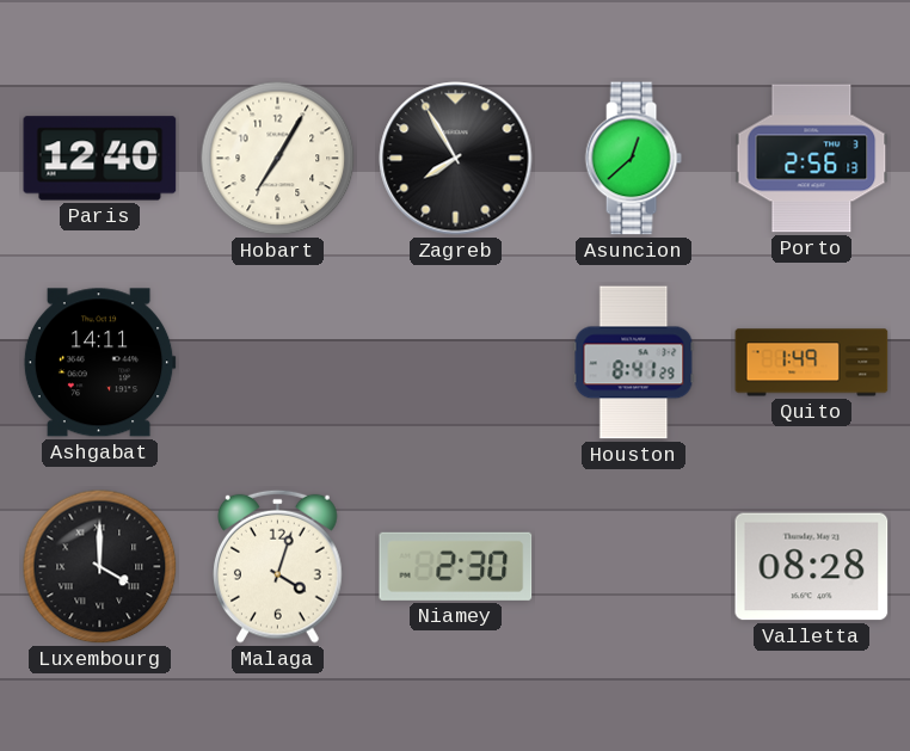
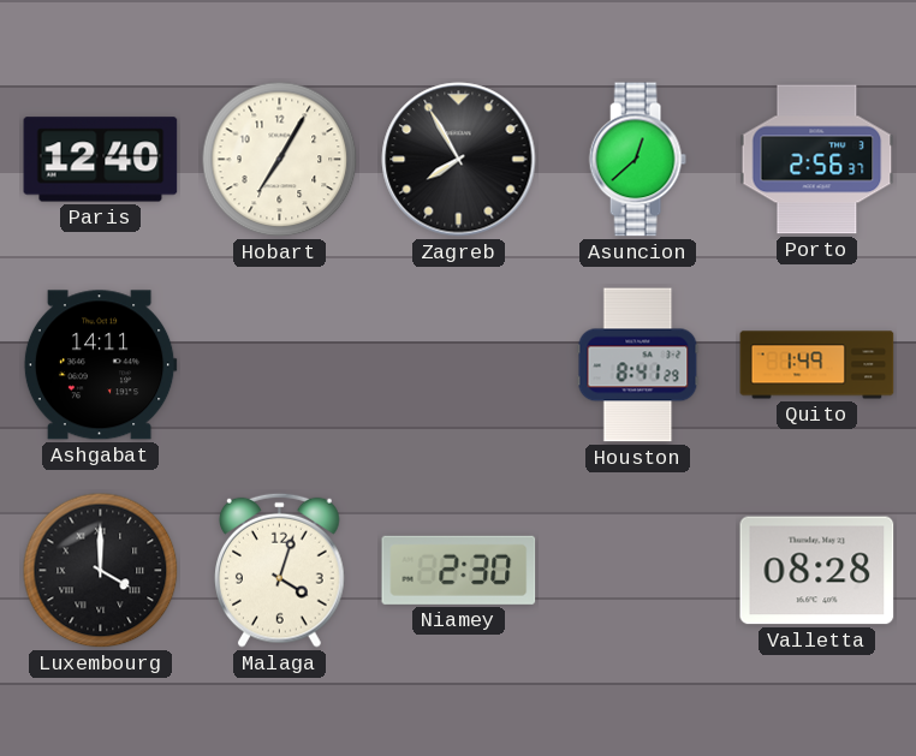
Porto: 2:56:13 -> 2:56:37
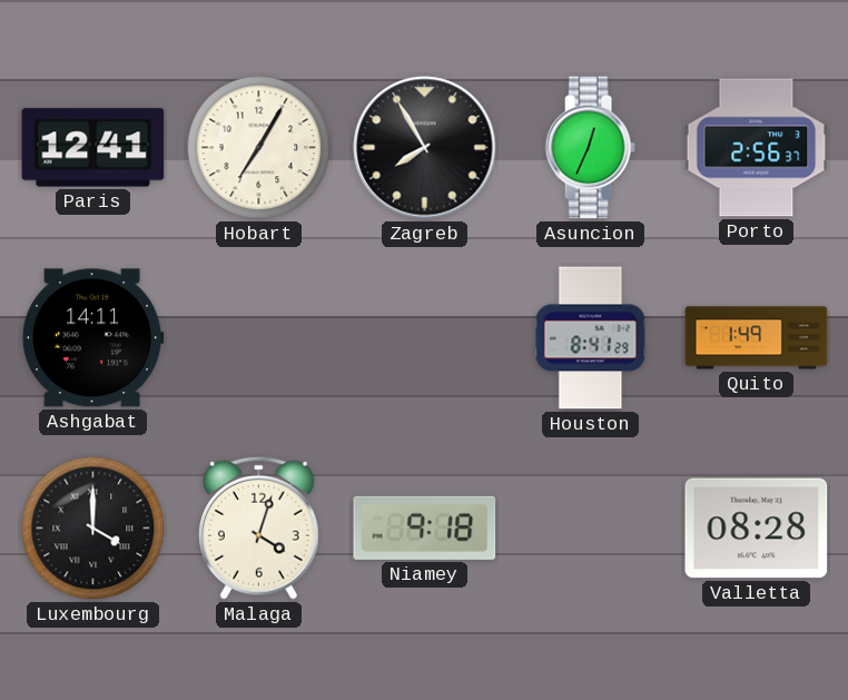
Paris: 12:40 -> 12:41
Asuncion: 12:38 -> 12:34
Niamey: 2:30 -> 9:18
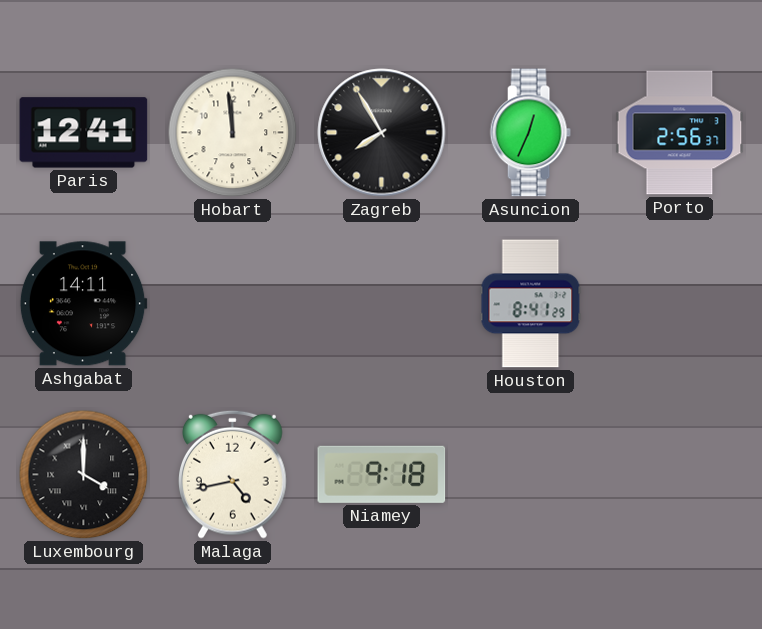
Hobart: 7:05 -> 11:59
Quito: 1:49 -> none
Malaga: 4:03 -> 4:43
Valletta: 08:28 -> none
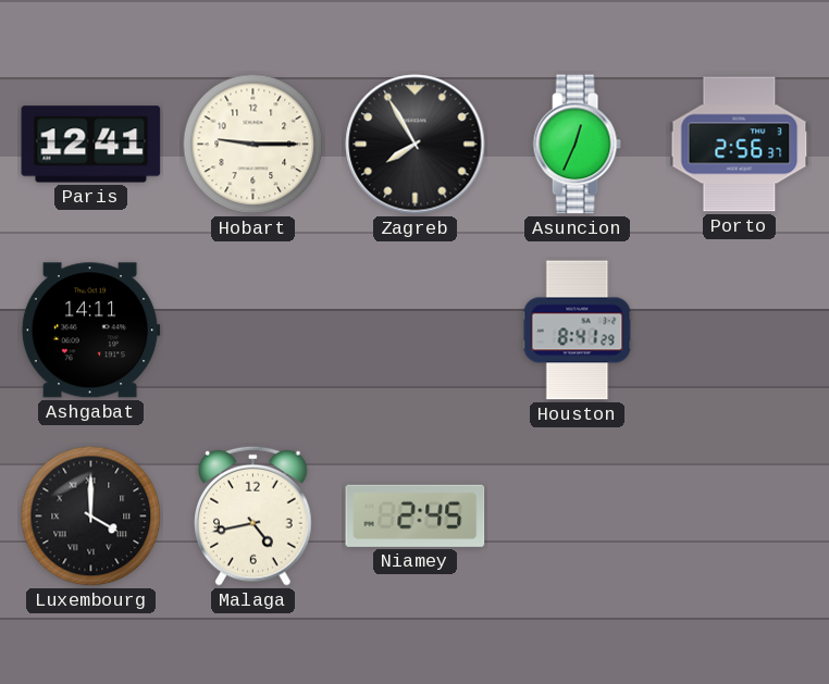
Hobart: 11:59 -> 9:15
Niamey: 9:18 -> 2:45
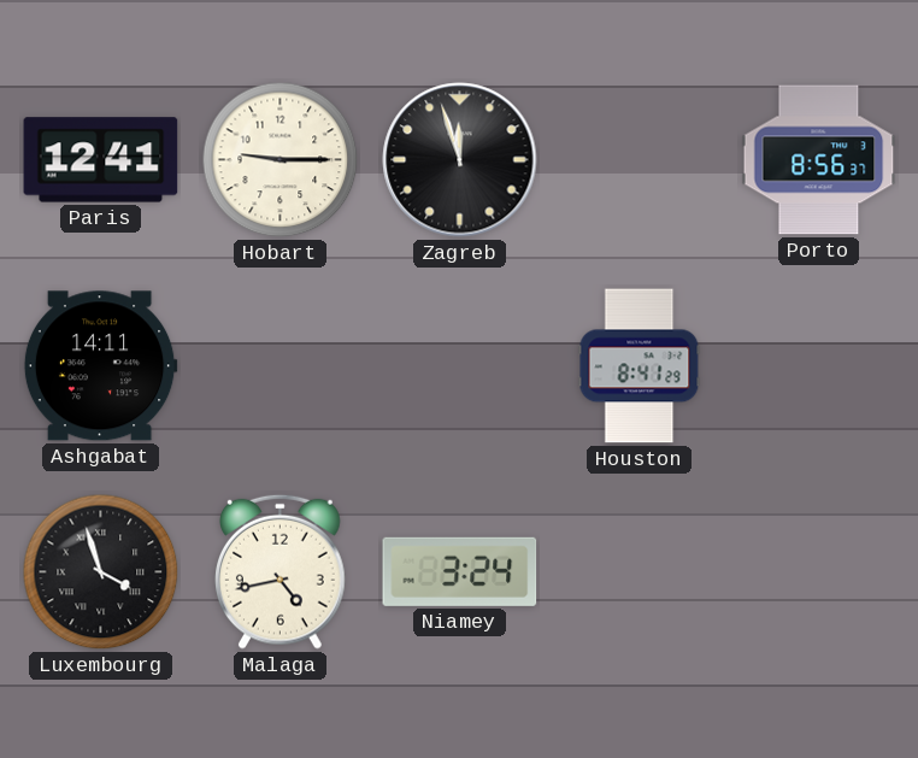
Zagreb: 7:55 -> 11:57
Asuncion: 12:34 -> none
Porto: 2:56 -> 8:56
Luxembourg: 4:00 -> 3:57
Niamey: 2:45 -> 3:24
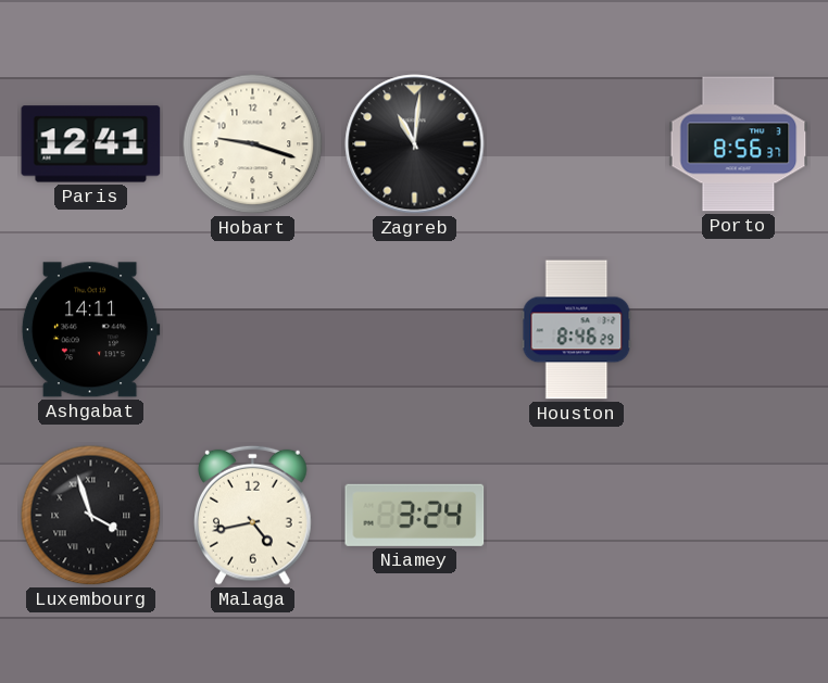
Hobart: 9:15 -> 9:18
Zagreb: 11:57 -> 11:01
Houston: 8:41 -> 8:46
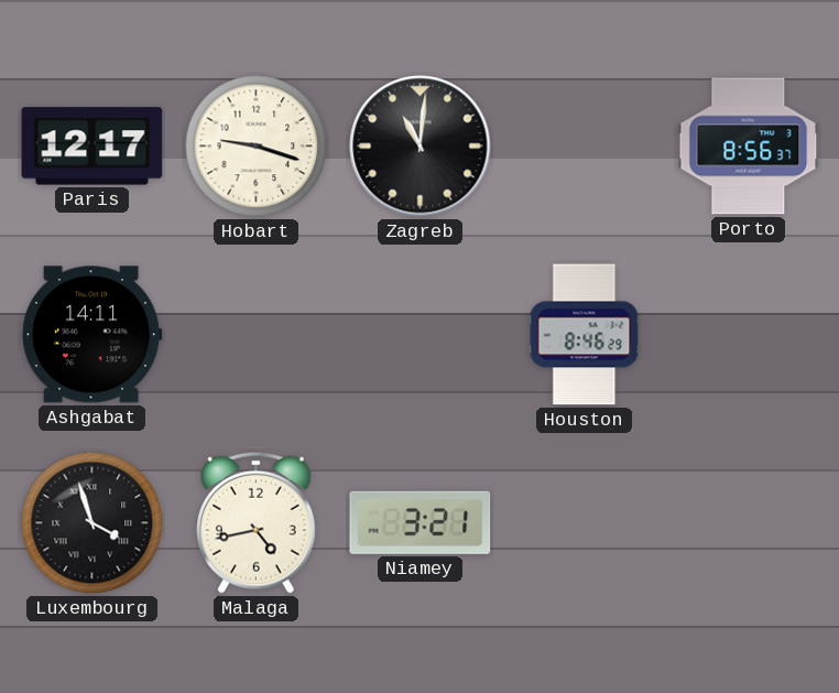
Paris: 12:41 -> 12:17
Niamey: 3:24 -> 3:21
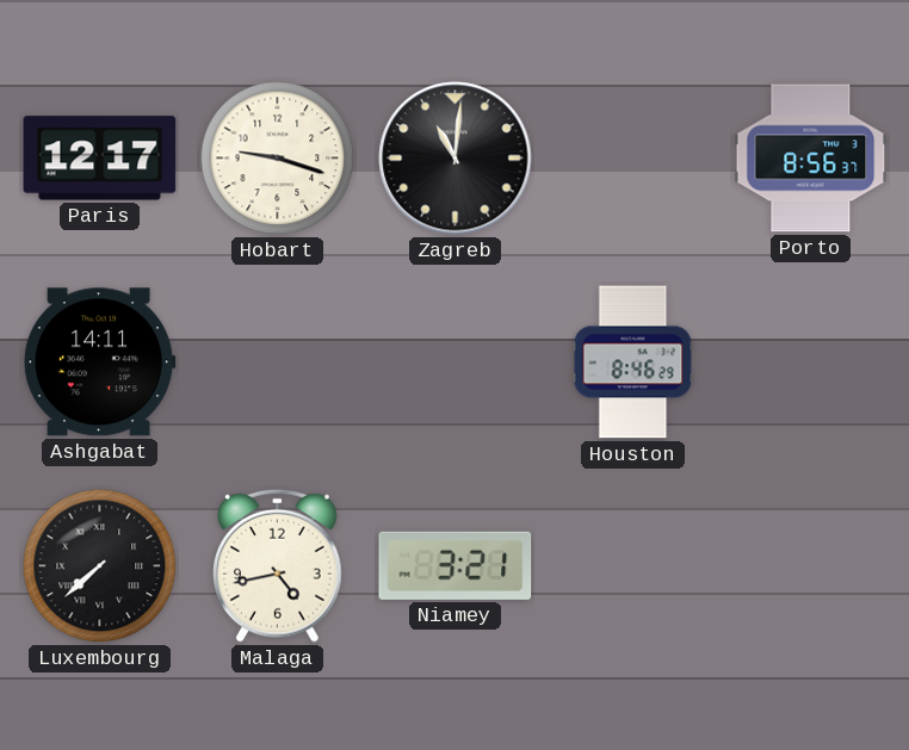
Luxembourg: 3:57 -> 7:38
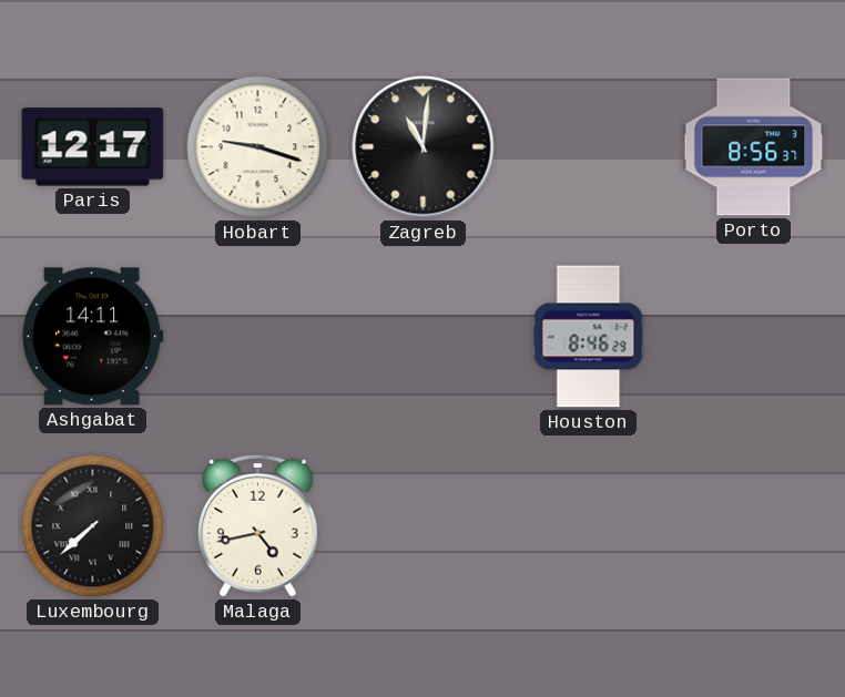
Niamey: 3:21 -> none
